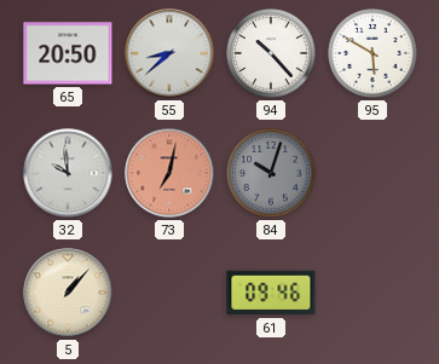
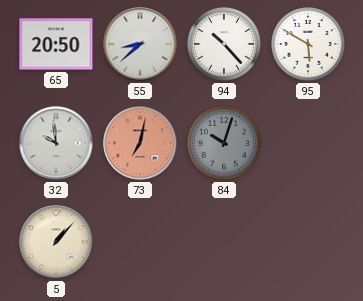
61: 09:46 -> none
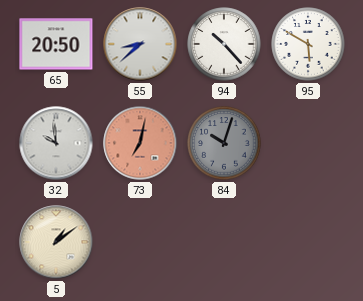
5: 1:07 -> 1:09
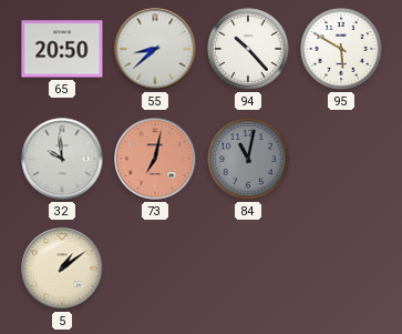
84: 10:03 -> 11:02
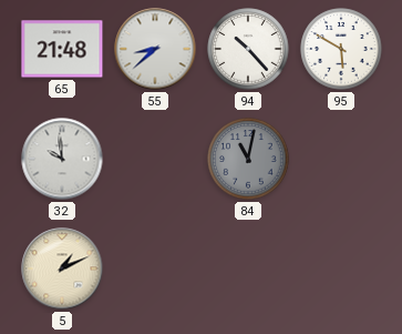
65: 20:50 -> 21:48
73: 7:02 -> none
5: 1:09 -> 1:11
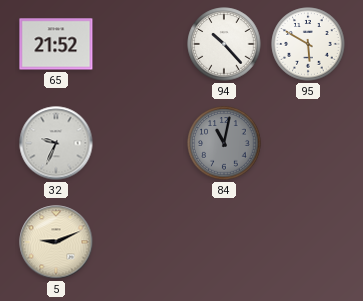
65: 21:48 -> 21:52
55: 8:38 -> none
32: 9:59 -> 9:34
5: 1:11 -> 9:11
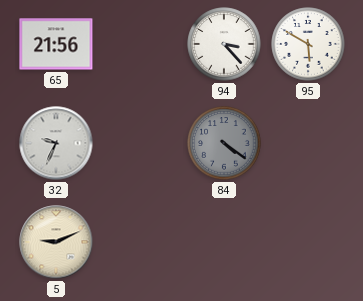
65: 21:52 -> 21:56
94: 10:23 -> 3:23
84: 11:02 -> 4:21
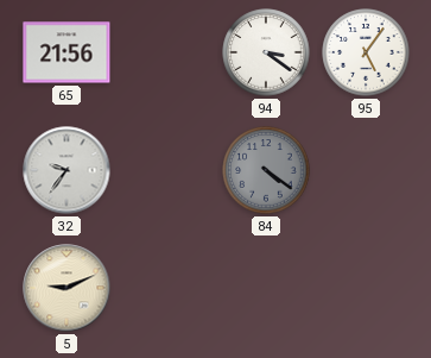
94: 3:23 -> 3:21
95: 5:50 -> 5:06
32: 9:34 -> 9:36
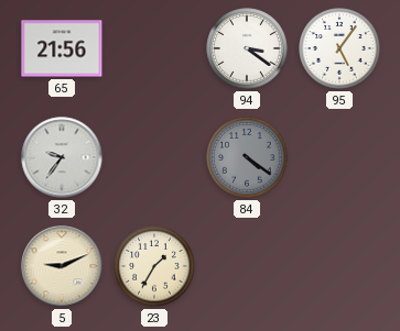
23: none -> 1:35
